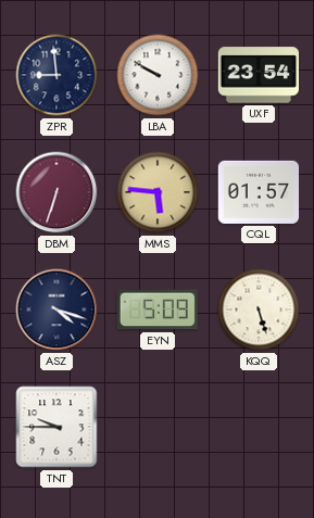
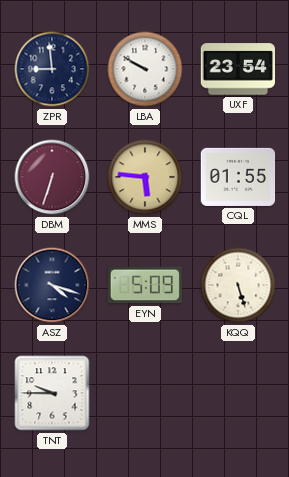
CQL: 01:57 -> 01:55
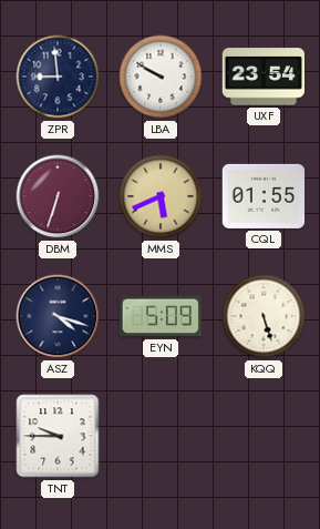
MMS: 5:46 -> 5:41
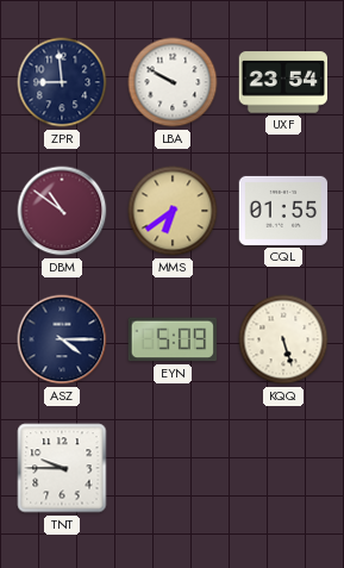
DBM: 6:33 -> 10:51
MMS: 5:41 -> 6:39
ASZ: 4:18 -> 4:15
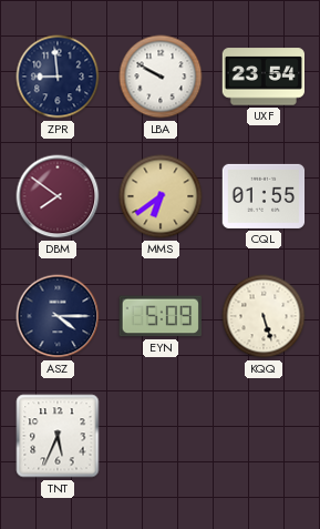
DBM: 10:51 -> 7:51
TNT: 9:45 -> 5:34
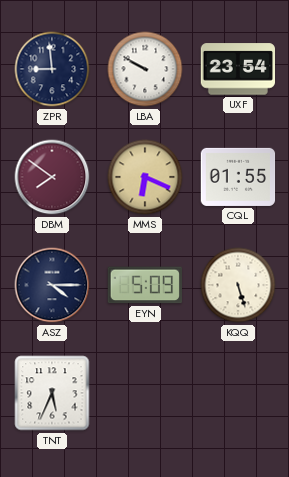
MMS: 6:39 -> 6:19
